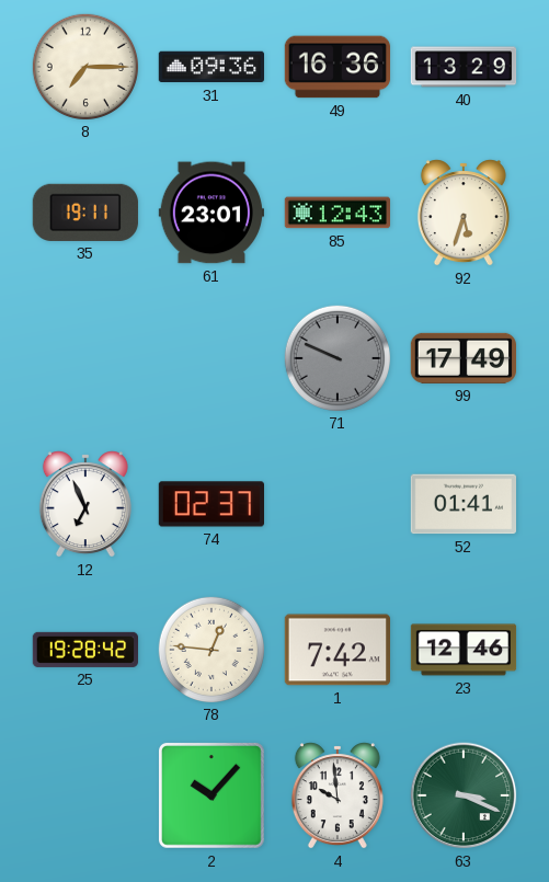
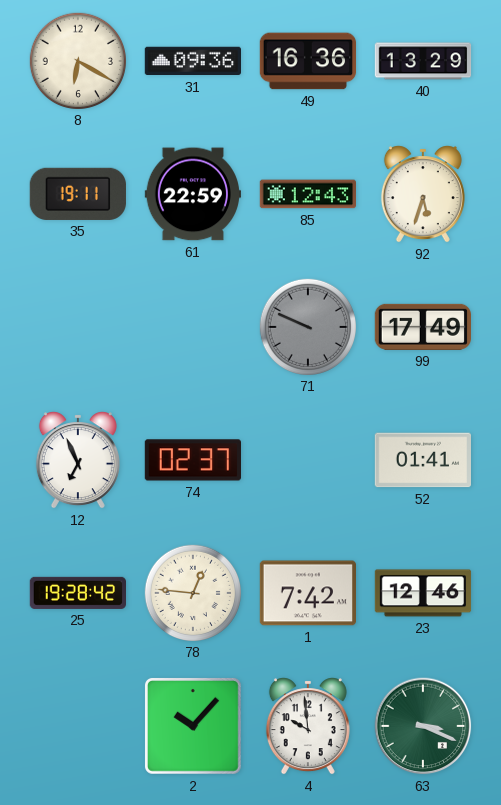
8: 7:15 -> 6:20
61: 23:01 -> 22:59
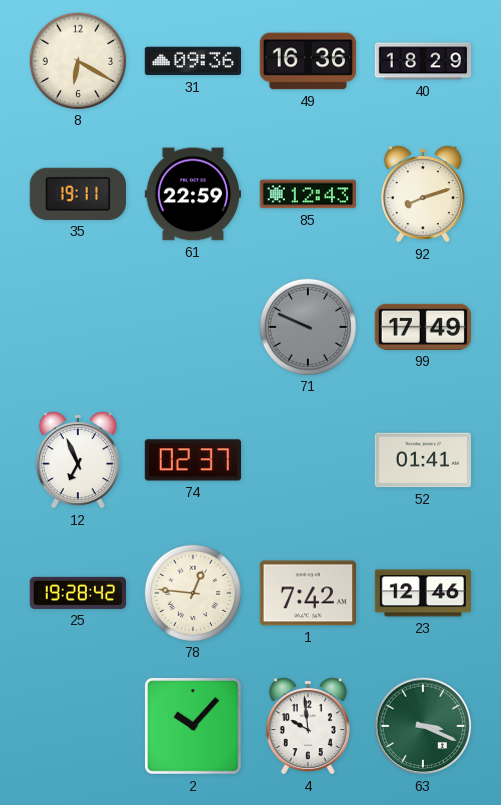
40: 13:29 -> 18:29
92: 5:33 -> 8:12
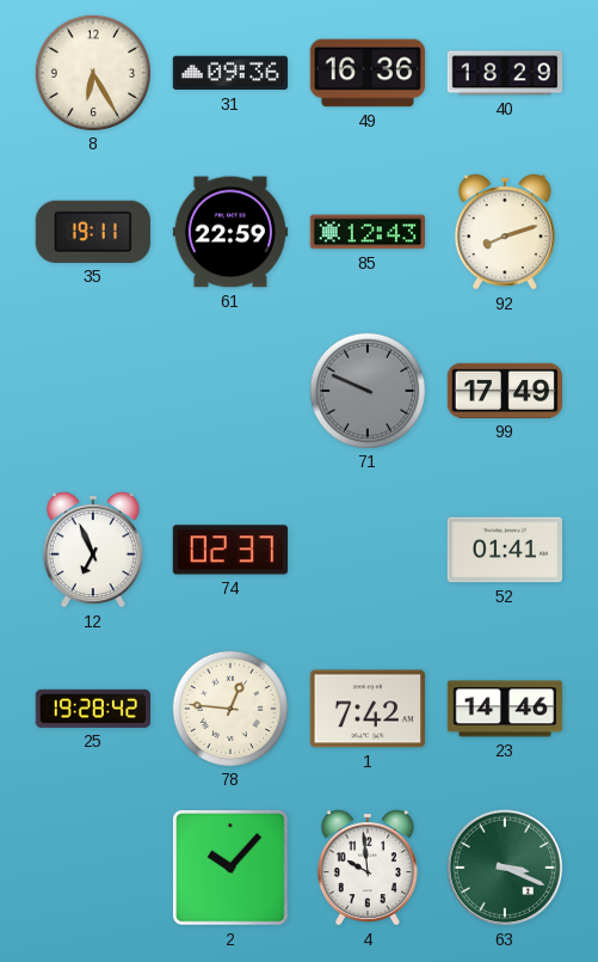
8: 6:20 -> 6:25
23: 12:46 -> 14:46
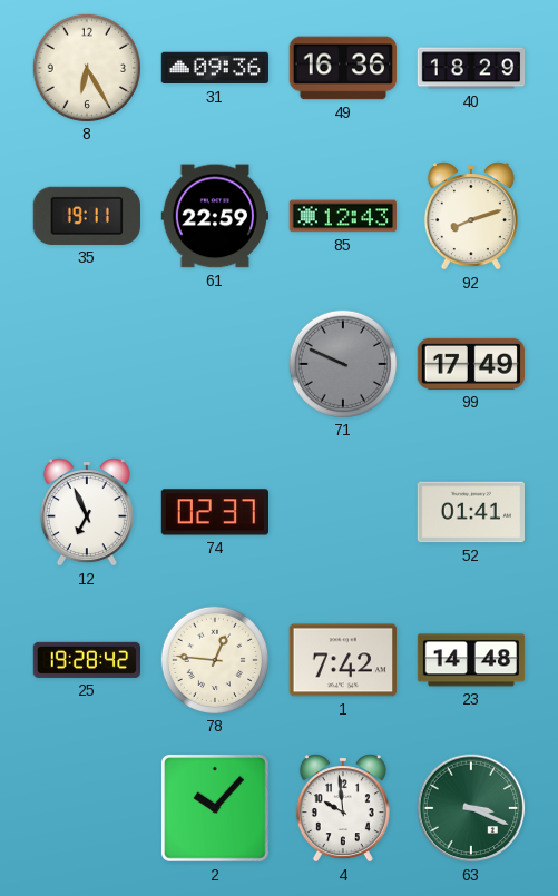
23: 14:46 -> 14:48
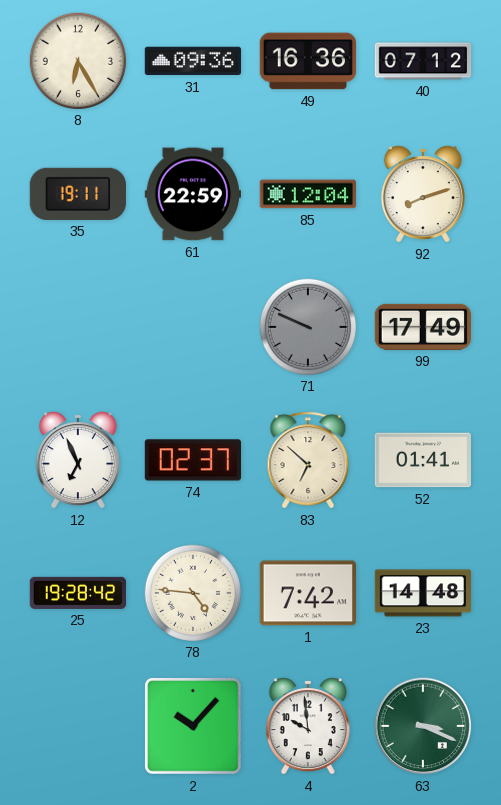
40: 18:29 -> 07:12
85: 12:43 -> 12:04
83: none -> 6:52
78: 12:46 -> 4:46
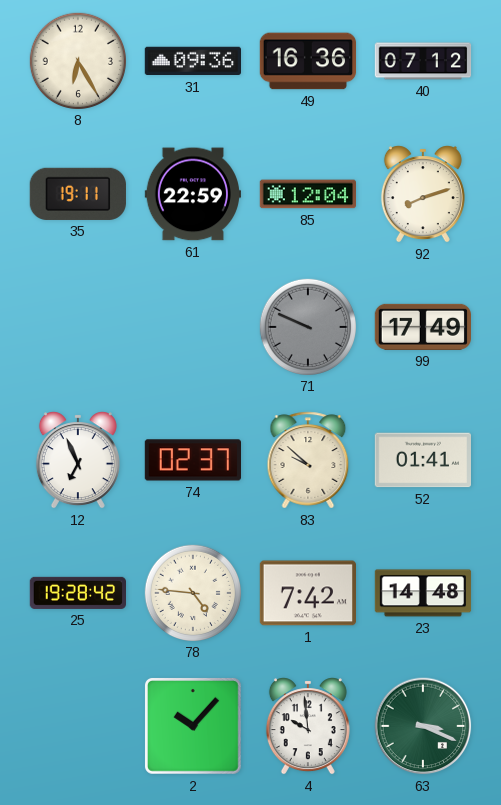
83: 6:52 -> 9:52
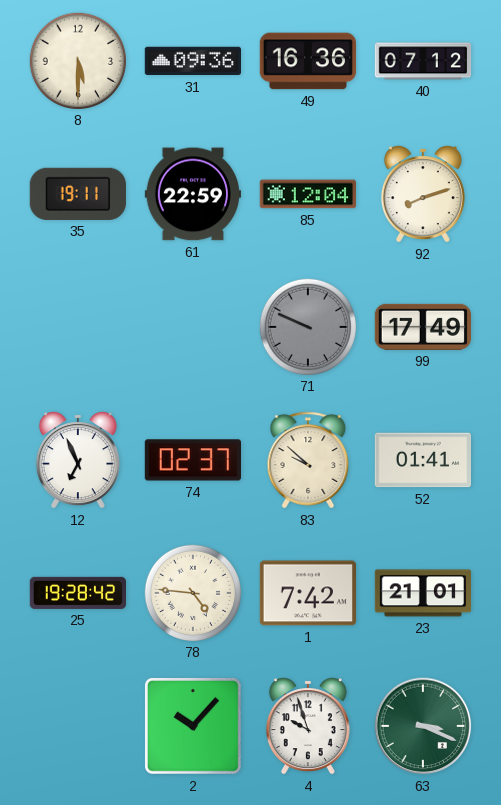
8: 6:25 -> 5:30
23: 14:48 -> 21:01
4: 9:59 -> 9:57
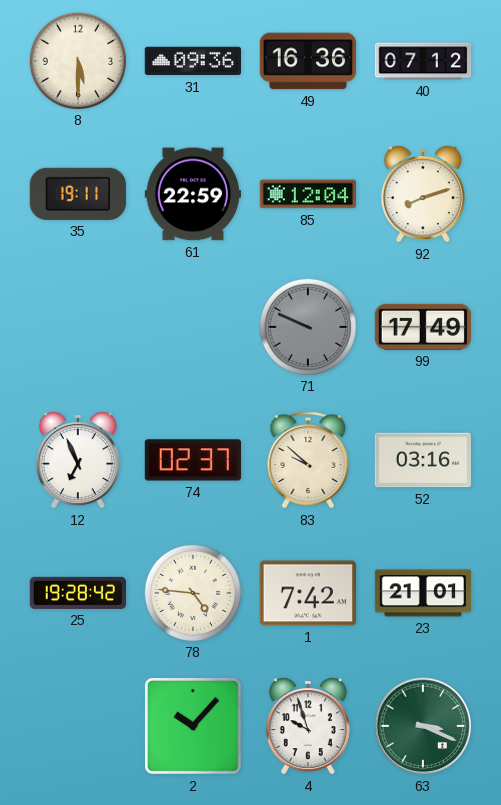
52: 01:41 -> 03:16
